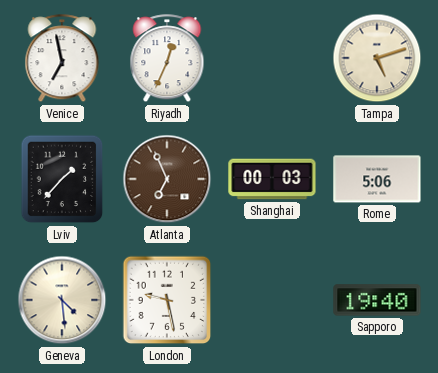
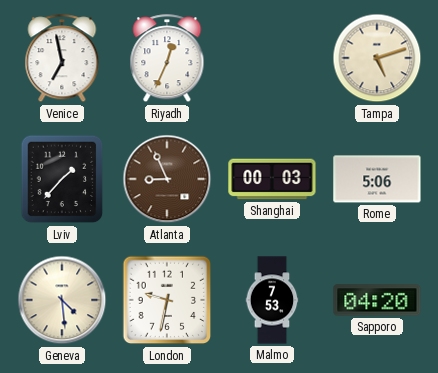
Atlanta: 6:56 -> 8:56
London: 9:28 -> 9:32
Malmo: none -> 7:53
Sapporo: 19:40 -> 04:20
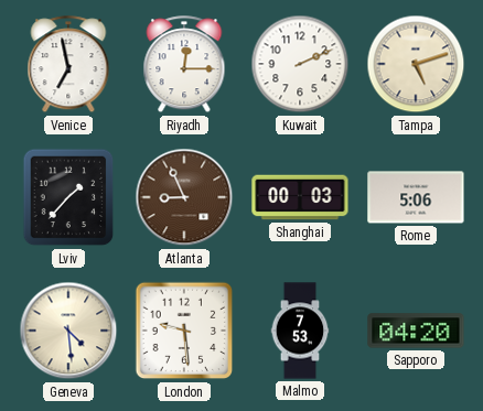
Riyadh: 12:34 -> 12:15
Kuwait: none -> 2:11
London: 9:32 -> 9:29
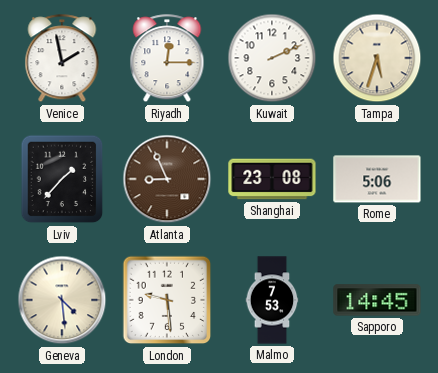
Venice: 6:58 -> 1:58
Tampa: 5:12 -> 5:33
Shanghai: 00:03 -> 23:08
Sapporo: 04:20 -> 14:45
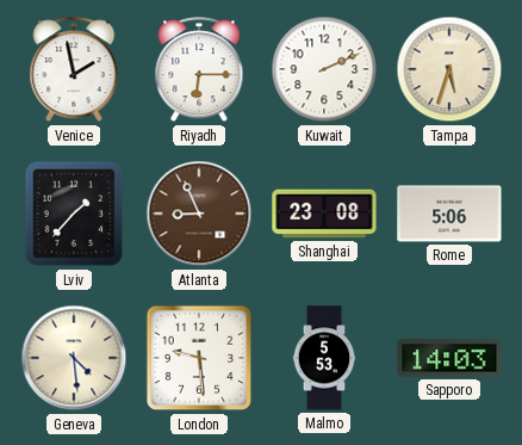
Riyadh: 12:15 -> 6:15
Malmo: 7:53 -> 5:53
Sapporo: 14:45 -> 14:03
